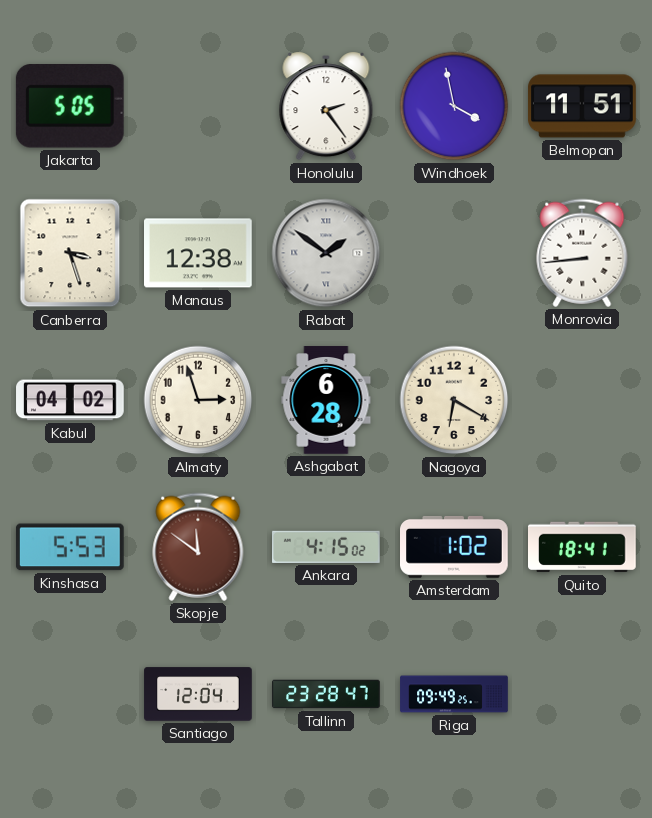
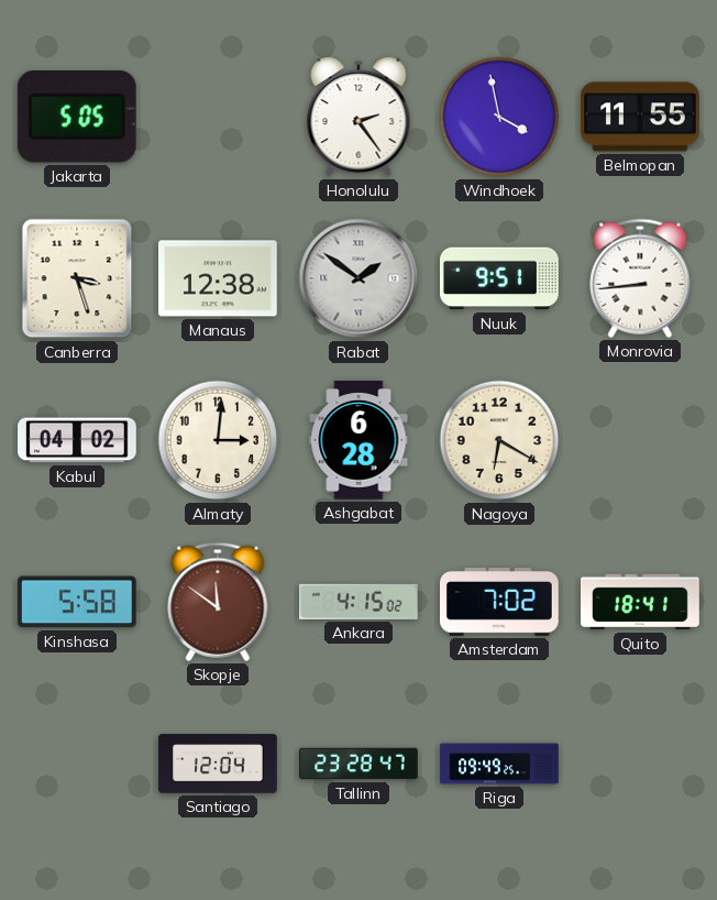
Belmopan: 11:51 -> 11:55
Nuuk: none -> 9:51
Almaty: 2:57 -> 3:01
Kinshasa: 5:53 -> 5:58
Amsterdam: 1:02 -> 7:02
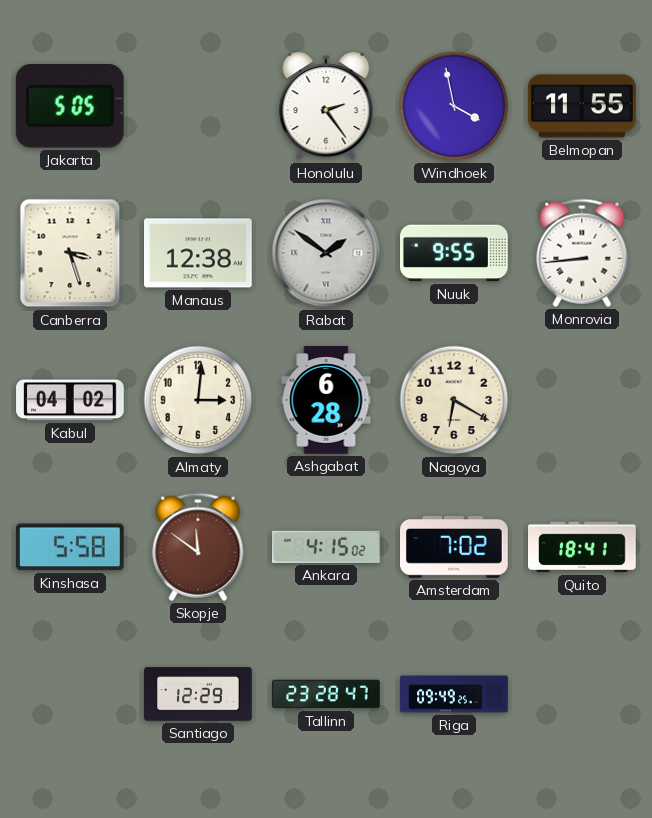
Nuuk: 9:51 -> 9:55
Santiago: 12:04 -> 12:29
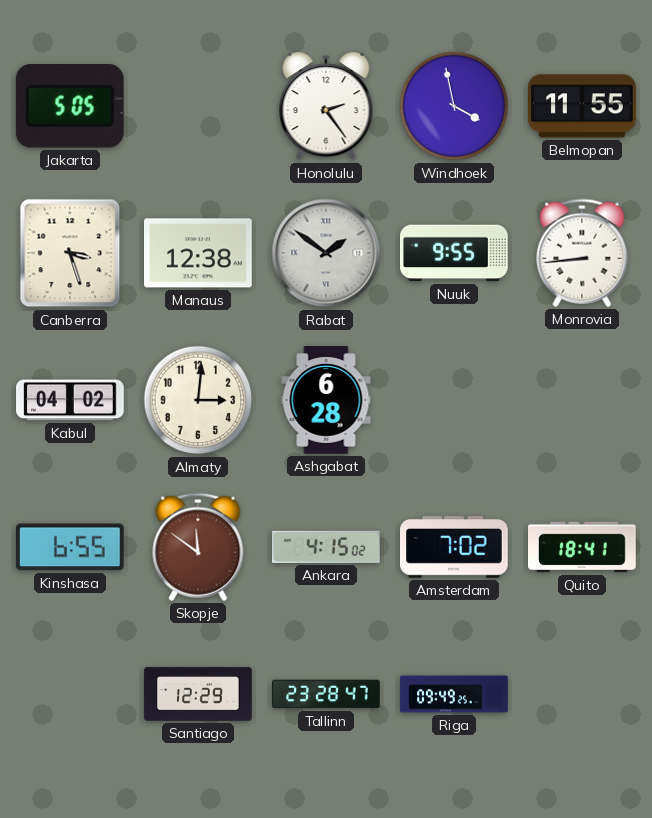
Nagoya: 6:20 -> none
Kinshasa: 5:58 -> 6:55
